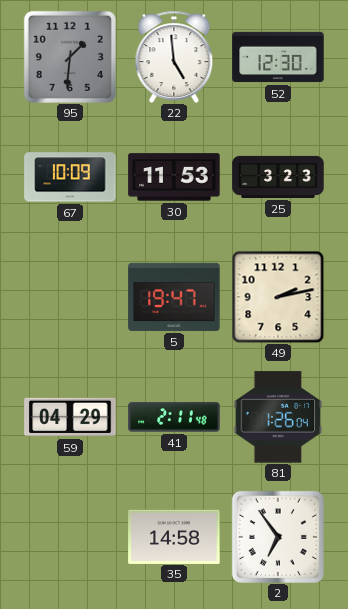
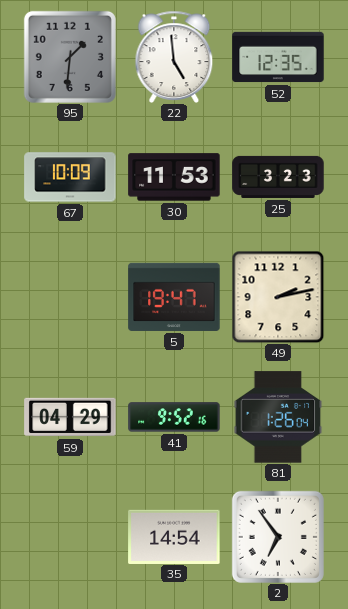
52: 12:30 -> 12:35
41: 2:11 -> 9:52
35: 14:58 -> 14:54
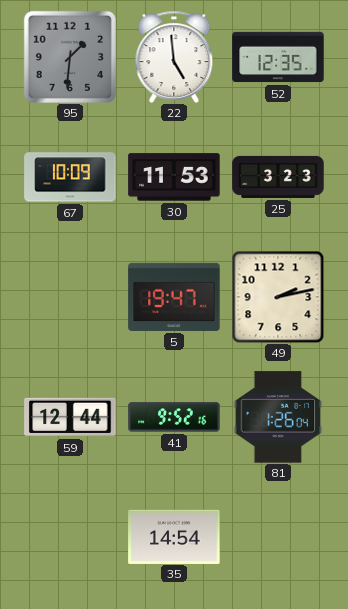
59: 04:29 -> 12:44
2: 6:54 -> none
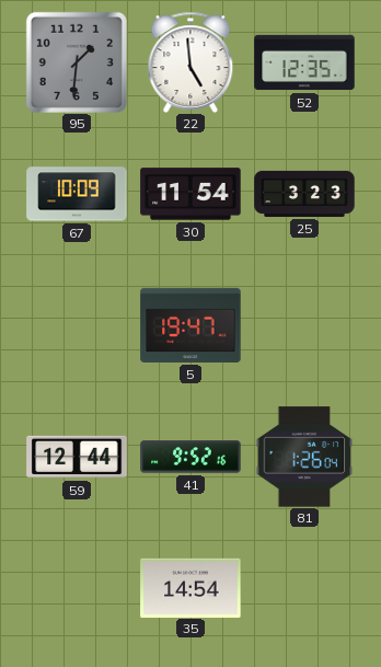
30: 11:53 -> 11:54
49: 2:13 -> none
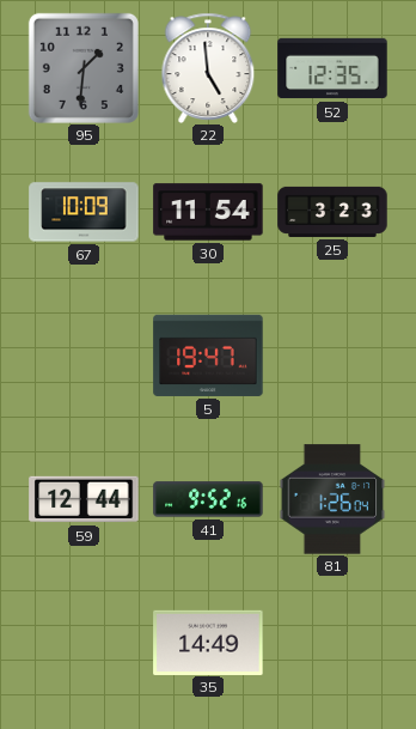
35: 14:54 -> 14:49
